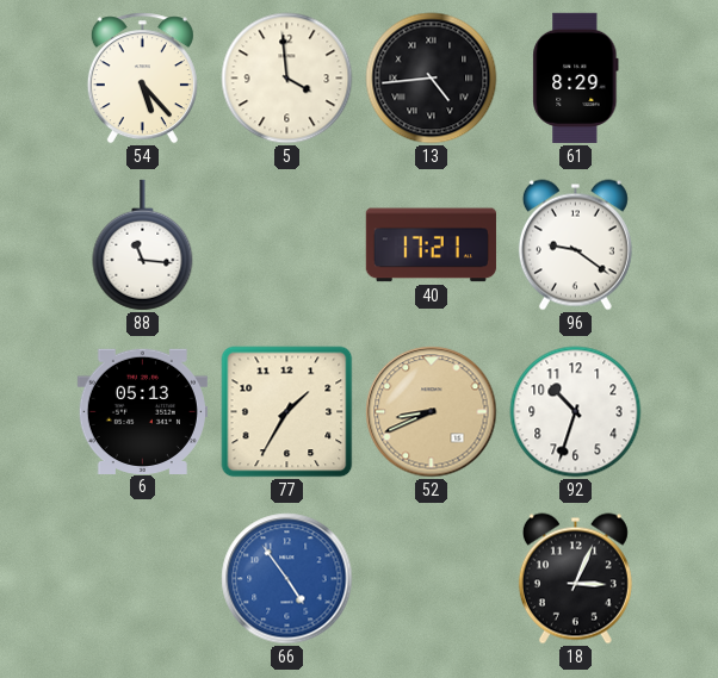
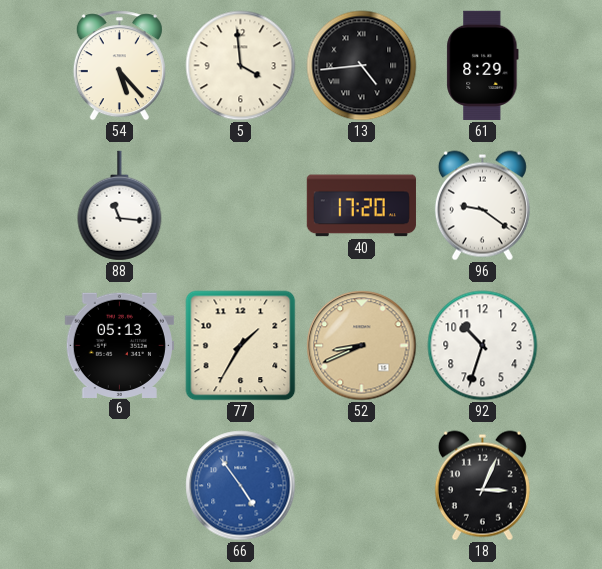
40: 17:21 -> 17:20
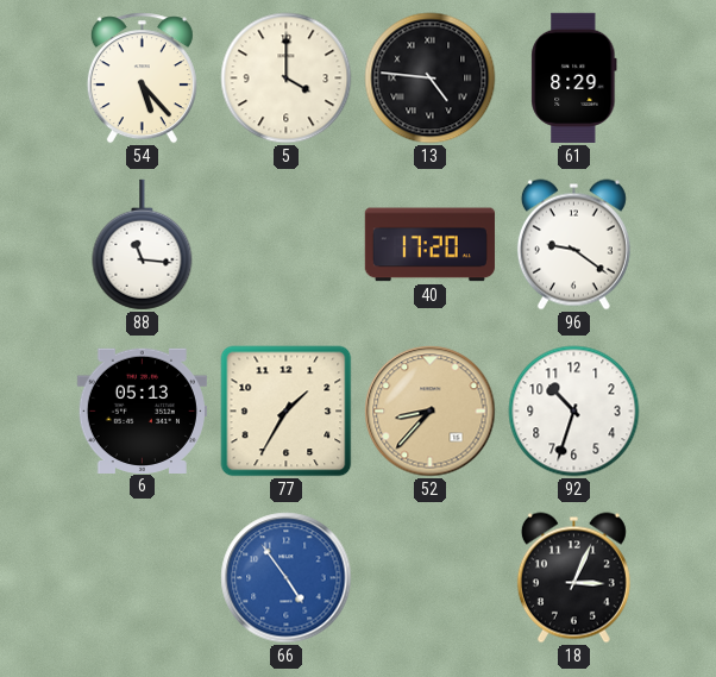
5: 3:59 -> 4:00
13: 4:44 -> 4:46
52: 8:41 -> 8:37
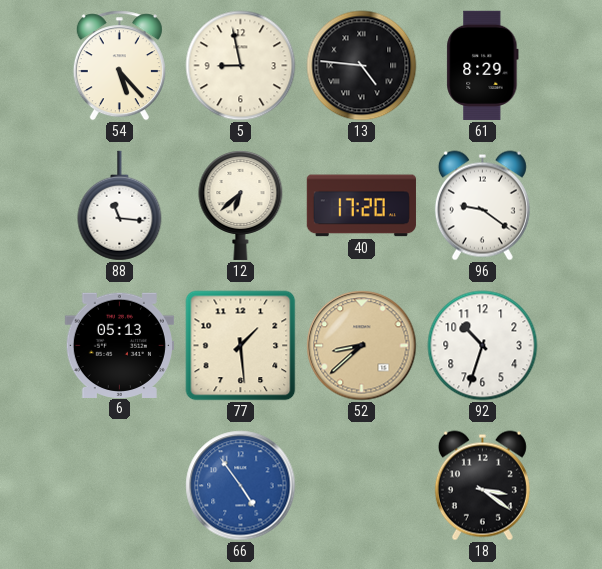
5: 4:00 -> 8:58
12: none -> 6:38
77: 1:35 -> 1:29
52: 8:37 -> 8:38
18: 3:04 -> 3:21
